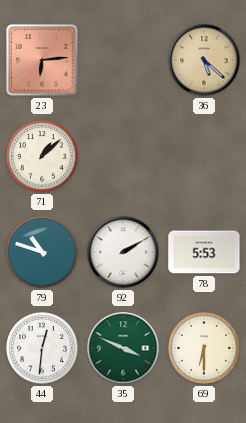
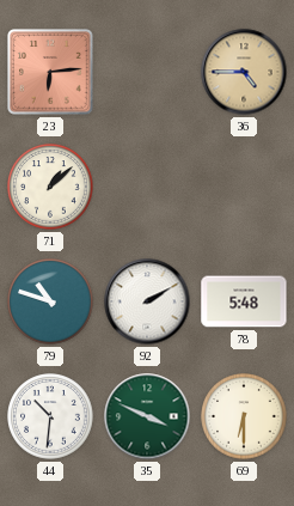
36: 5:22 -> 4:45
78: 5:53 -> 5:48
44: 12:31 -> 10:31
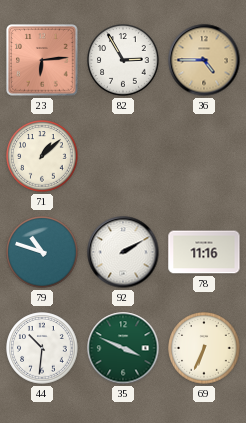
82: none -> 2:55
78: 5:48 -> 11:16
69: 6:30 -> 6:34
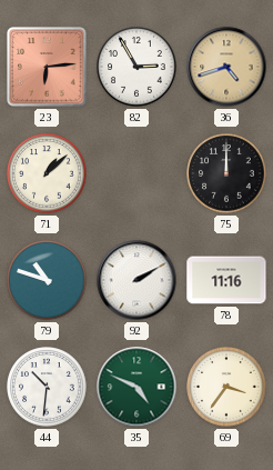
36: 4:45 -> 4:42
75: none -> 12:00
35: 3:49 -> 4:49
69: 6:34 -> 3:36
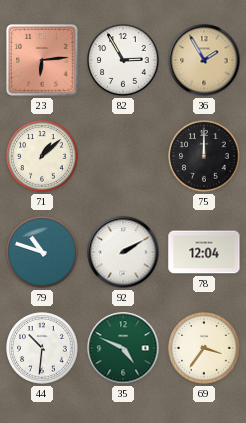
36: 4:42 -> 1:55
78: 11:16 -> 12:04
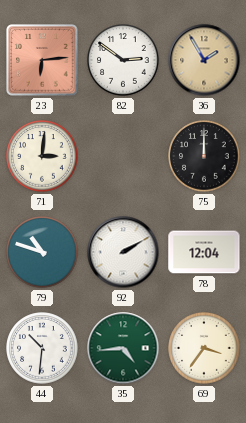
82: 2:55 -> 2:51
71: 1:08 -> 3:01
35: 4:49 -> 4:44
